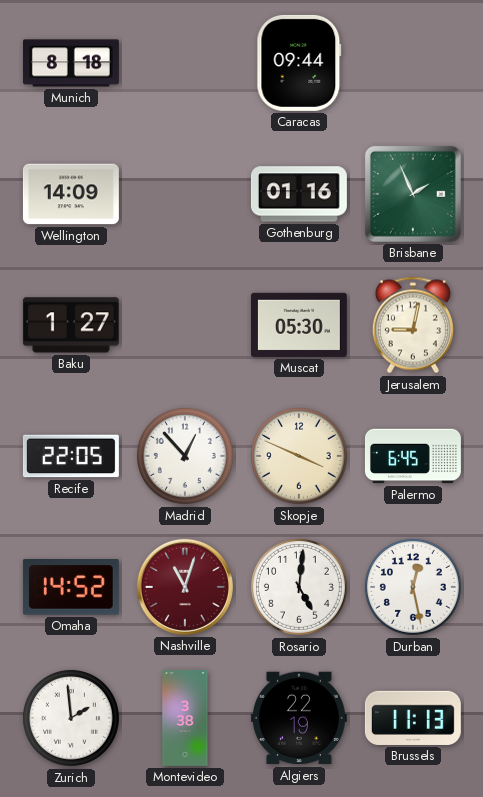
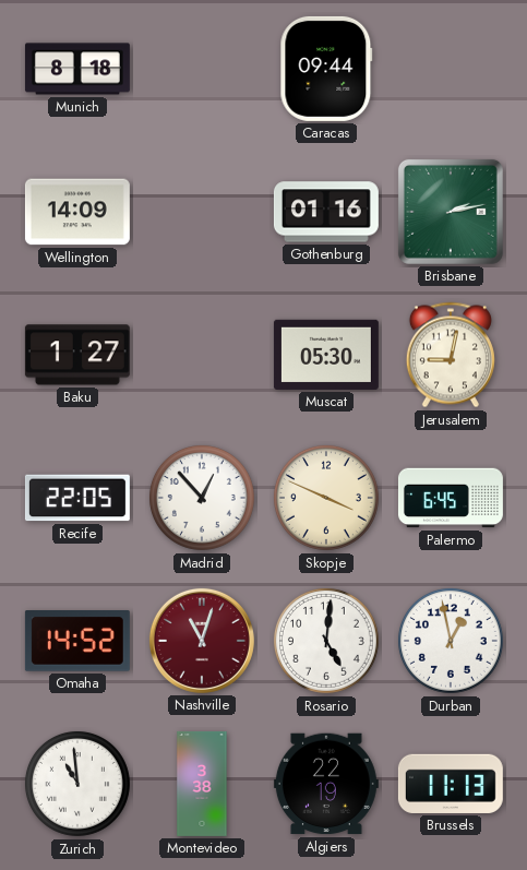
Brisbane: 1:56 -> 2:13
Durban: 12:28 -> 12:58
Zurich: 1:59 -> 10:59
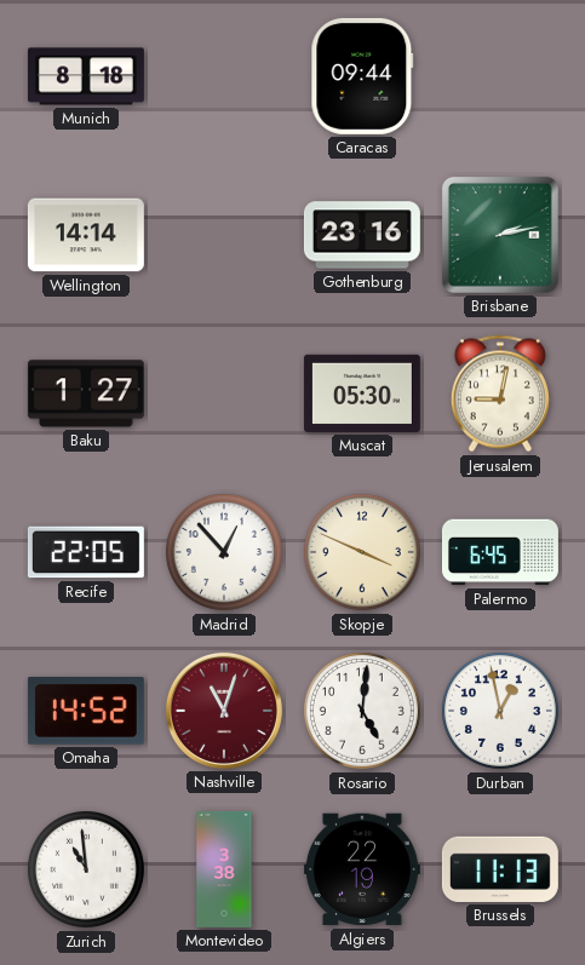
Wellington: 14:09 -> 14:14
Gothenburg: 01:16 -> 23:16
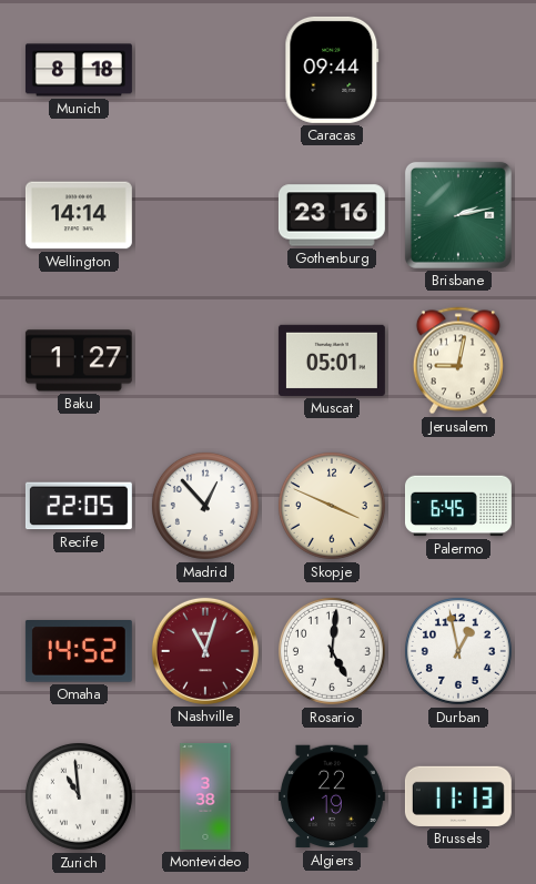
Muscat: 05:30 -> 05:01
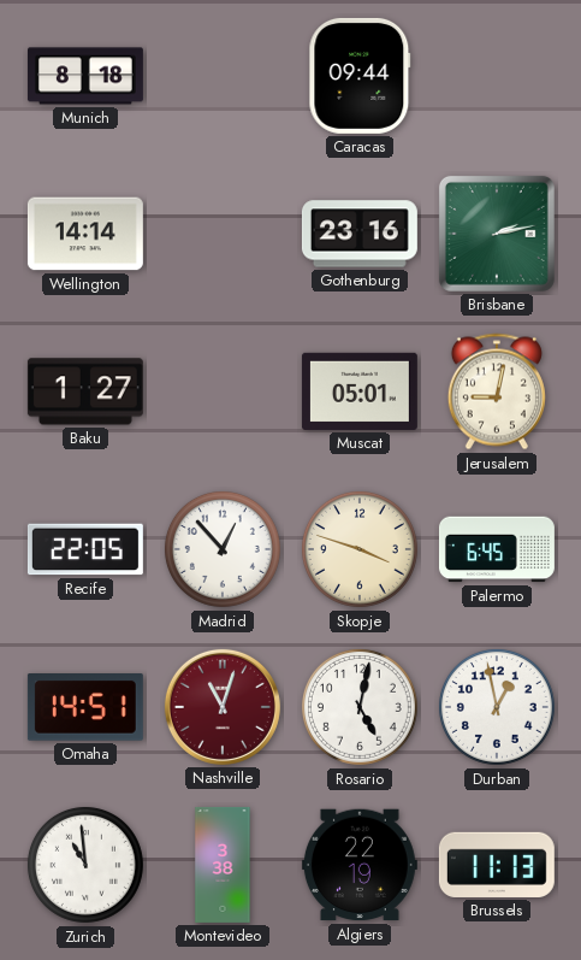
Skopje: 3:49 -> 3:48
Omaha: 14:52 -> 14:51
Rosario: 5:01 -> 5:02
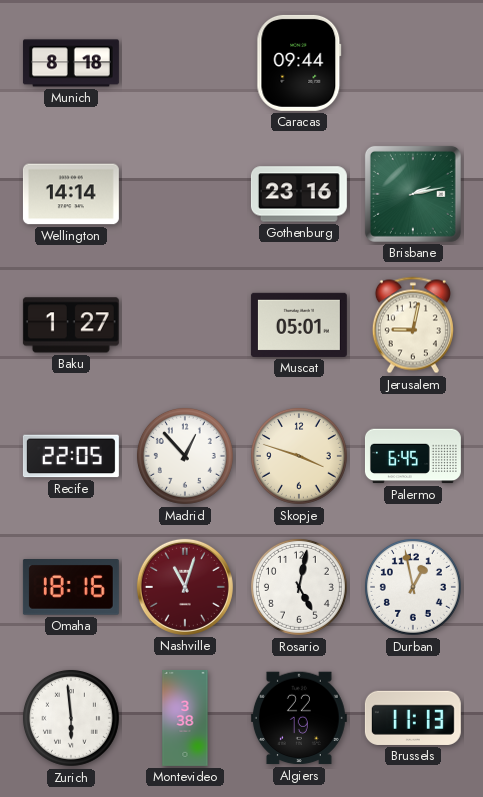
Omaha: 14:51 -> 18:16
Zurich: 10:59 -> 5:59
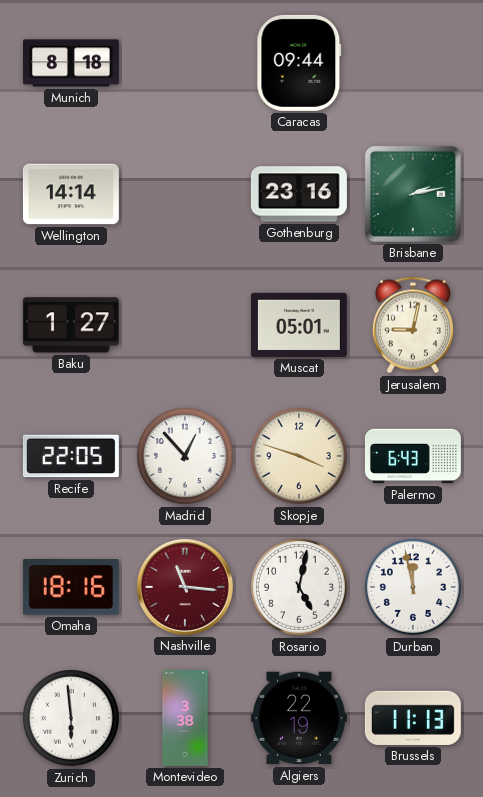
Palermo: 6:45 -> 6:43
Nashville: 11:03 -> 11:16
Durban: 12:58 -> 11:58
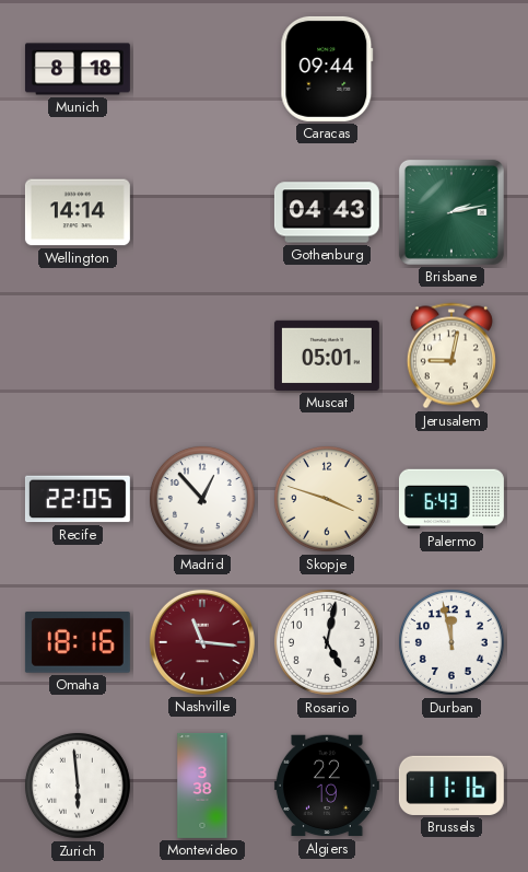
Gothenburg: 23:16 -> 04:43
Baku: 1:27 -> none
Brussels: 11:13 -> 11:16
